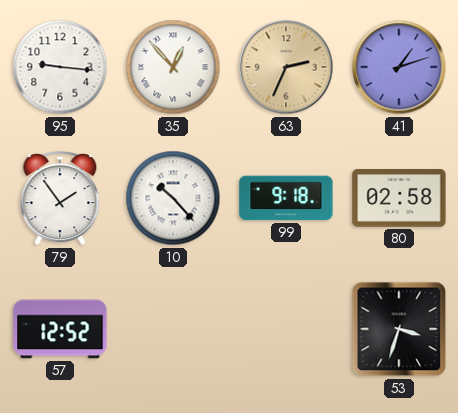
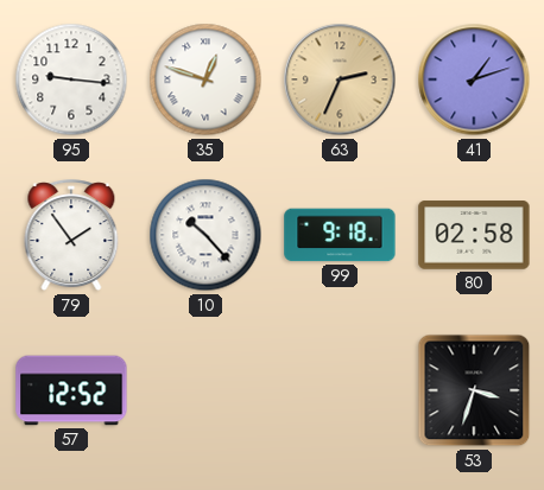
35: 12:53 -> 12:48
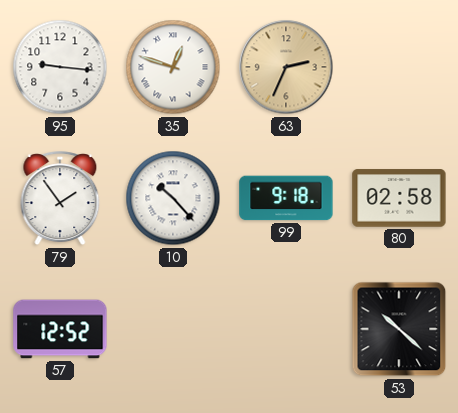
41: 1:12 -> none
53: 3:33 -> 10:22
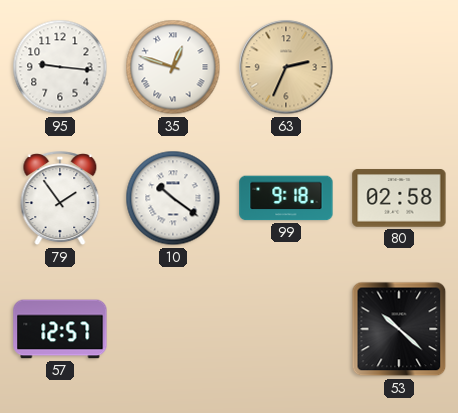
10: 10:23 -> 10:21
57: 12:52 -> 12:57
